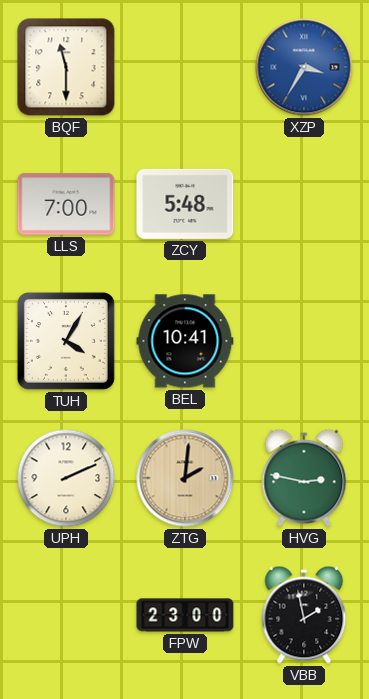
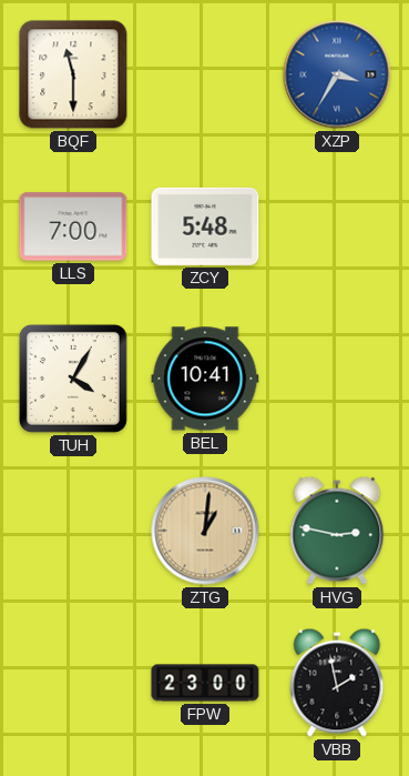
UPH: 2:11 -> none
ZTG: 2:01 -> 1:01
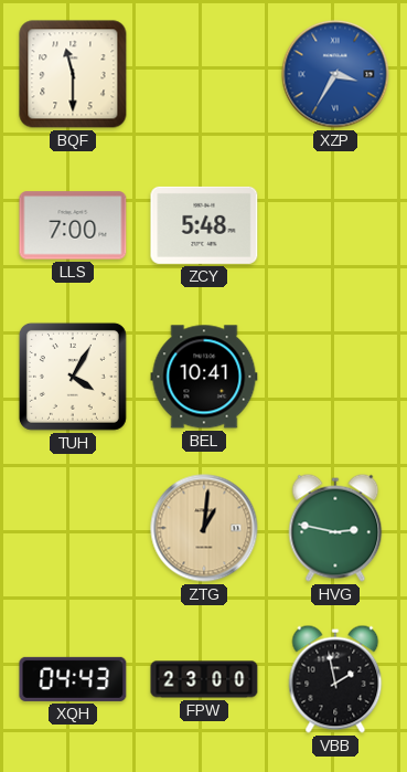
XQH: none -> 04:43
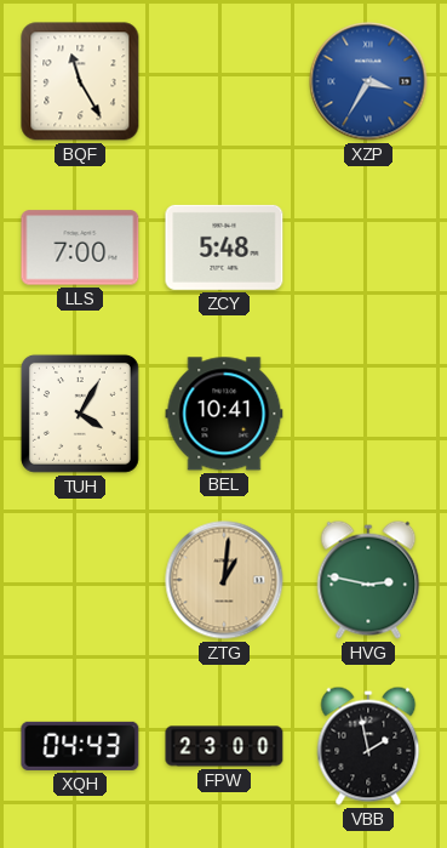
BQF: 11:30 -> 11:25
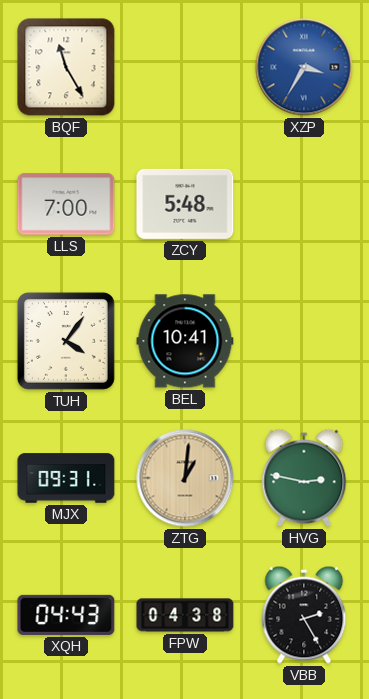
TUH: 4:05 -> 4:06
MJX: none -> 09:31
FPW: 23:00 -> 04:38
VBB: 1:58 -> 2:25
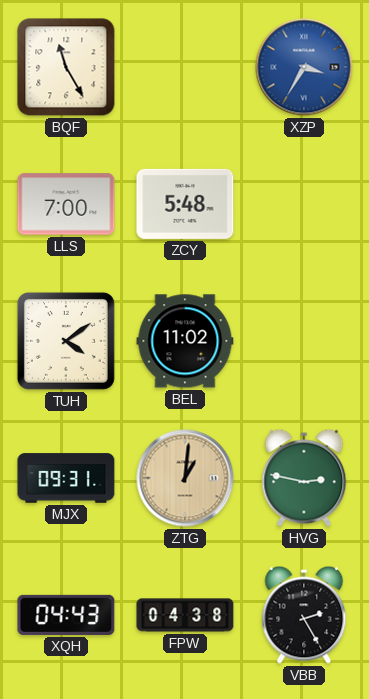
TUH: 4:06 -> 4:09
BEL: 10:41 -> 11:02
